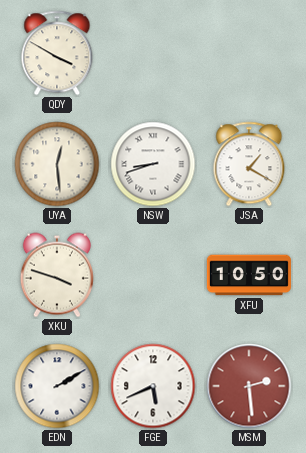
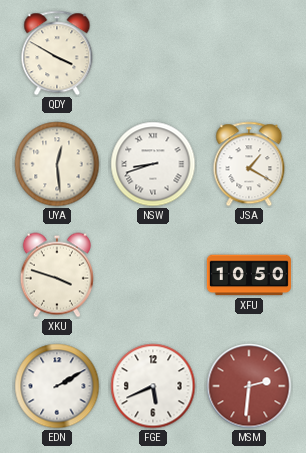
MSM: 2:29 -> 2:31
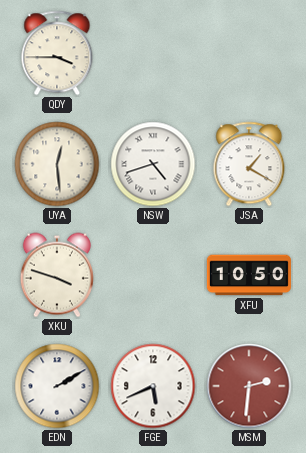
QDY: 3:50 -> 3:45
NSW: 8:42 -> 4:42
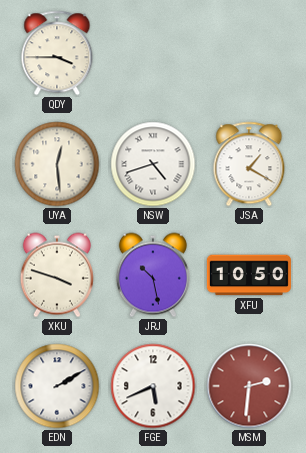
JRJ: none -> 10:28
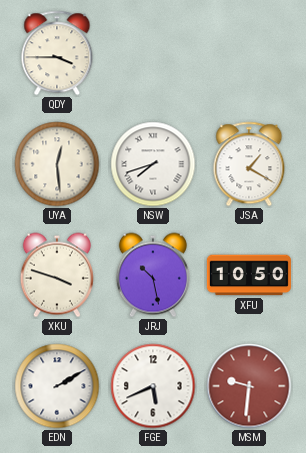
NSW: 4:42 -> 7:42
MSM: 2:31 -> 9:31
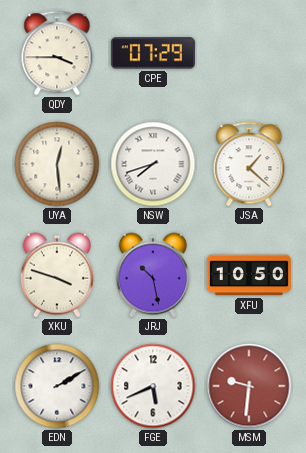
CPE: none -> 07:29
JSA: 1:20 -> 1:22
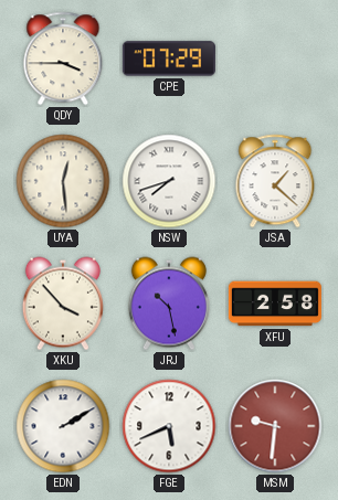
XKU: 3:48 -> 3:53
XFU: 10:50 -> 2:58
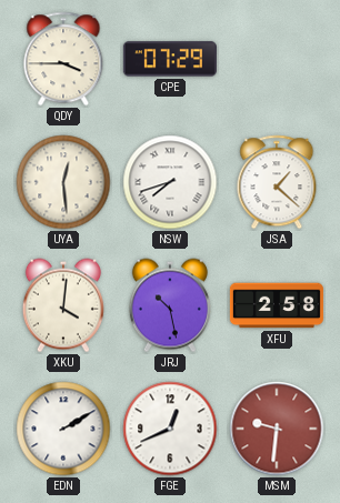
XKU: 3:53 -> 4:01
FGE: 5:41 -> 12:41
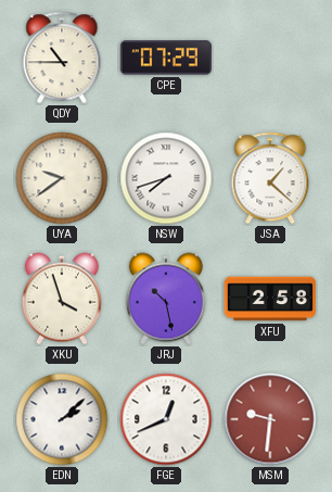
QDY: 3:45 -> 10:45
UYA: 12:29 -> 9:39
XKU: 4:01 -> 3:57
EDN: 2:10 -> 2:08
